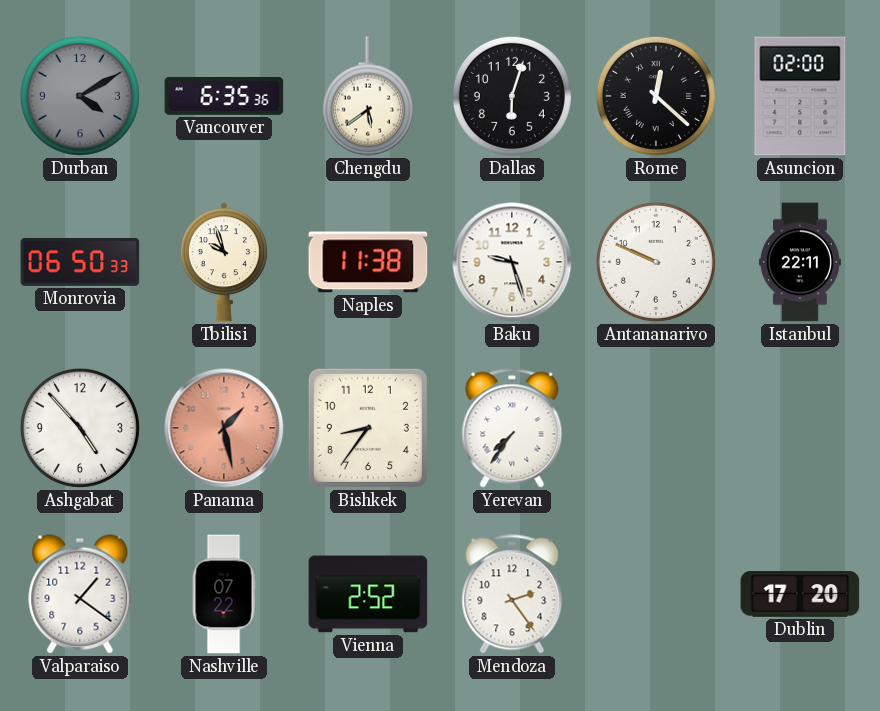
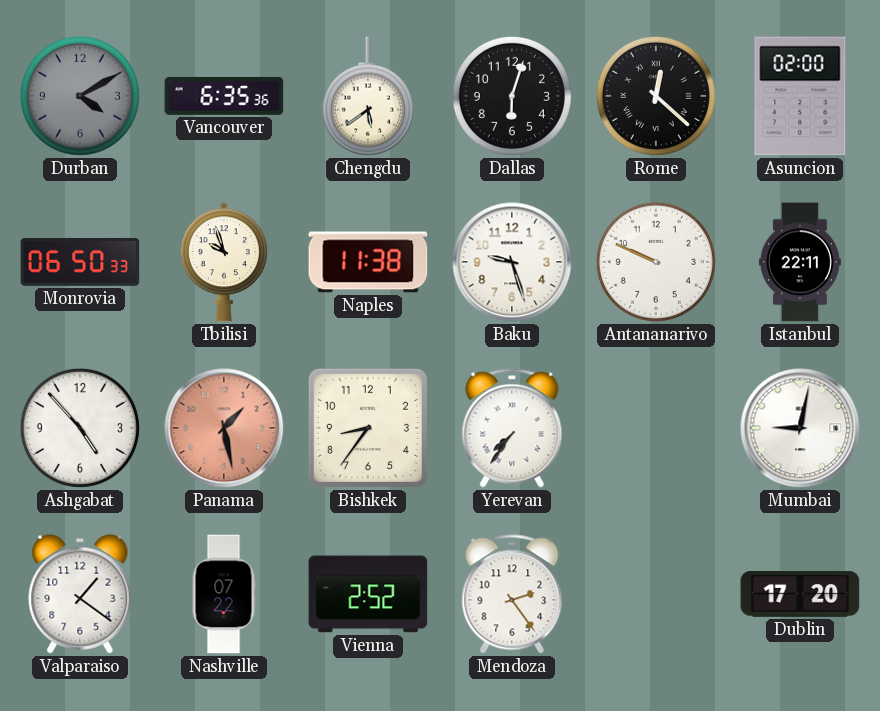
Mumbai: none -> 9:02
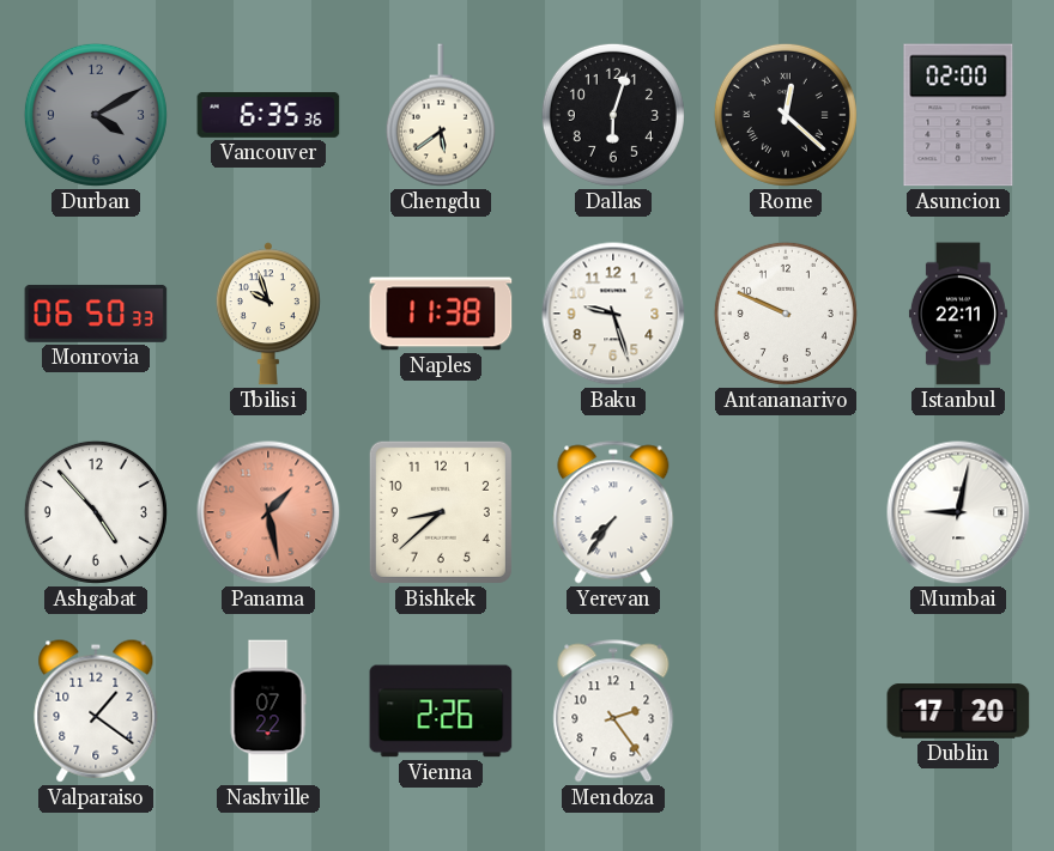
Bishkek: 8:36 -> 8:38
Vienna: 2:52 -> 2:26
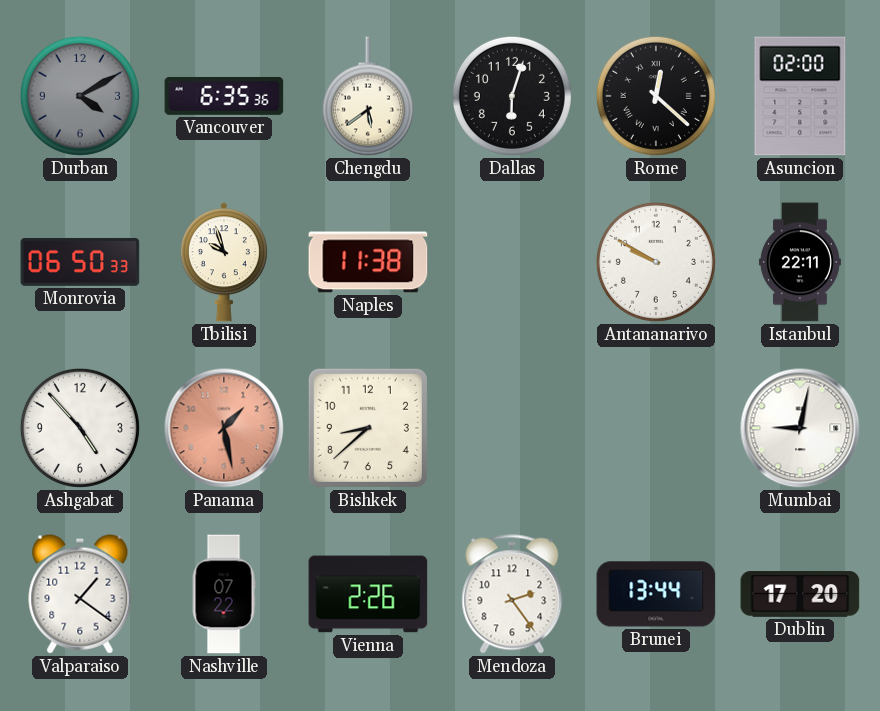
Baku: 9:27 -> none
Antananarivo: 9:49 -> 9:50
Yerevan: 7:36 -> none
Brunei: none -> 13:44
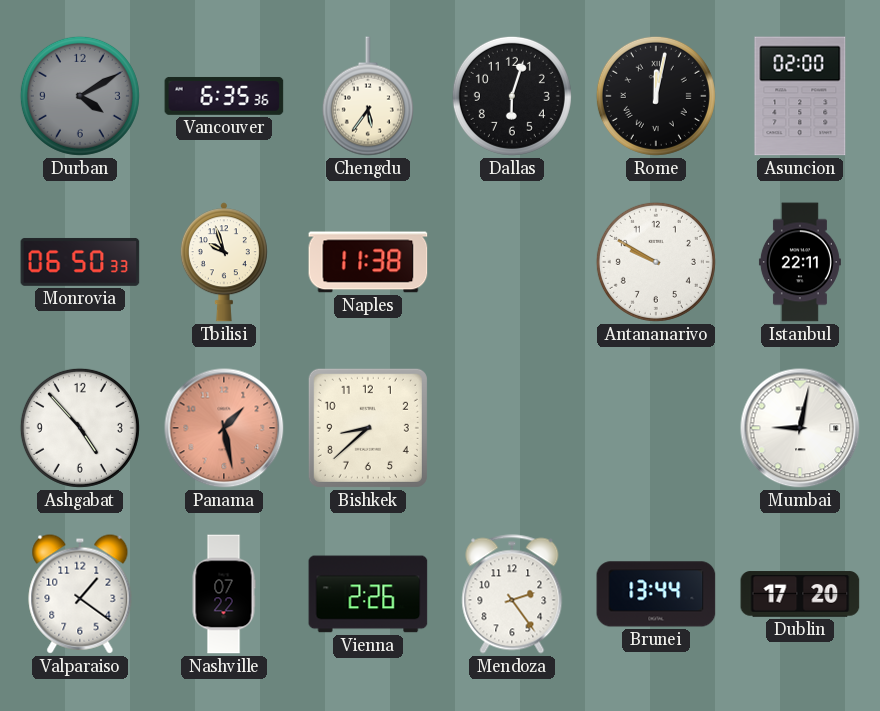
Chengdu: 5:39 -> 5:36
Rome: 12:22 -> 12:02
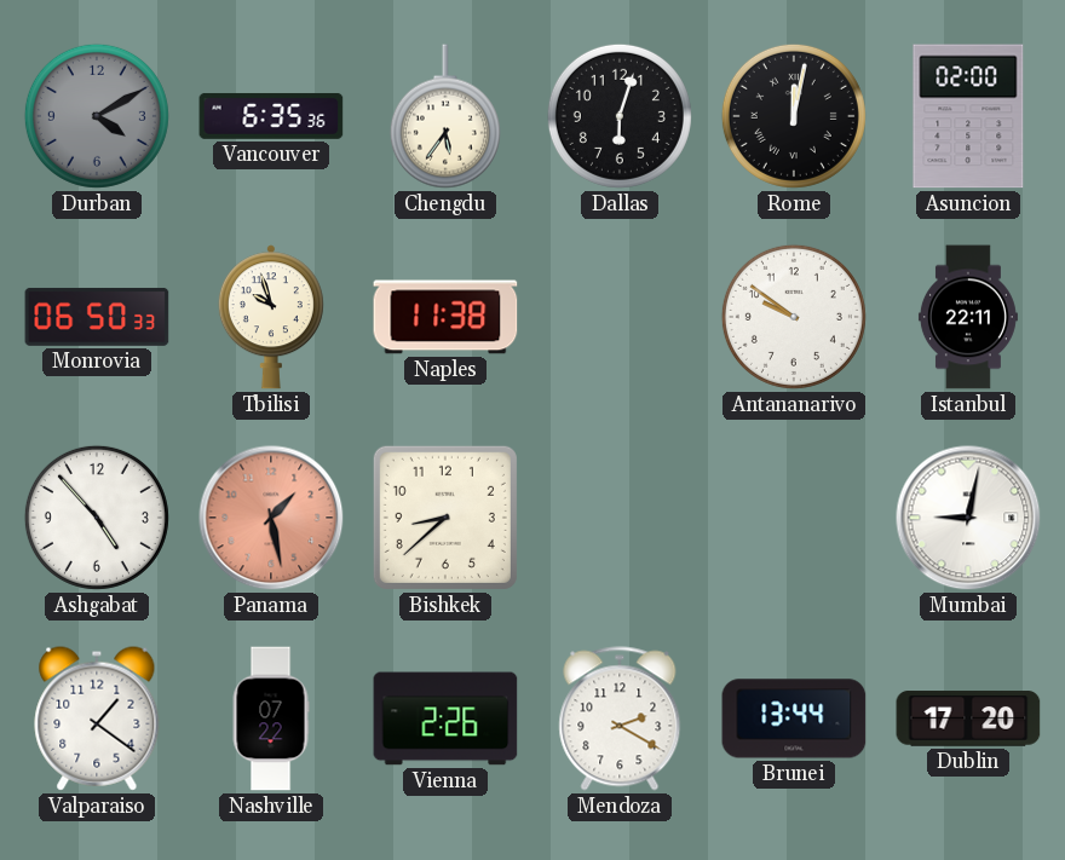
Antananarivo: 9:50 -> 9:51
Mendoza: 2:24 -> 2:20
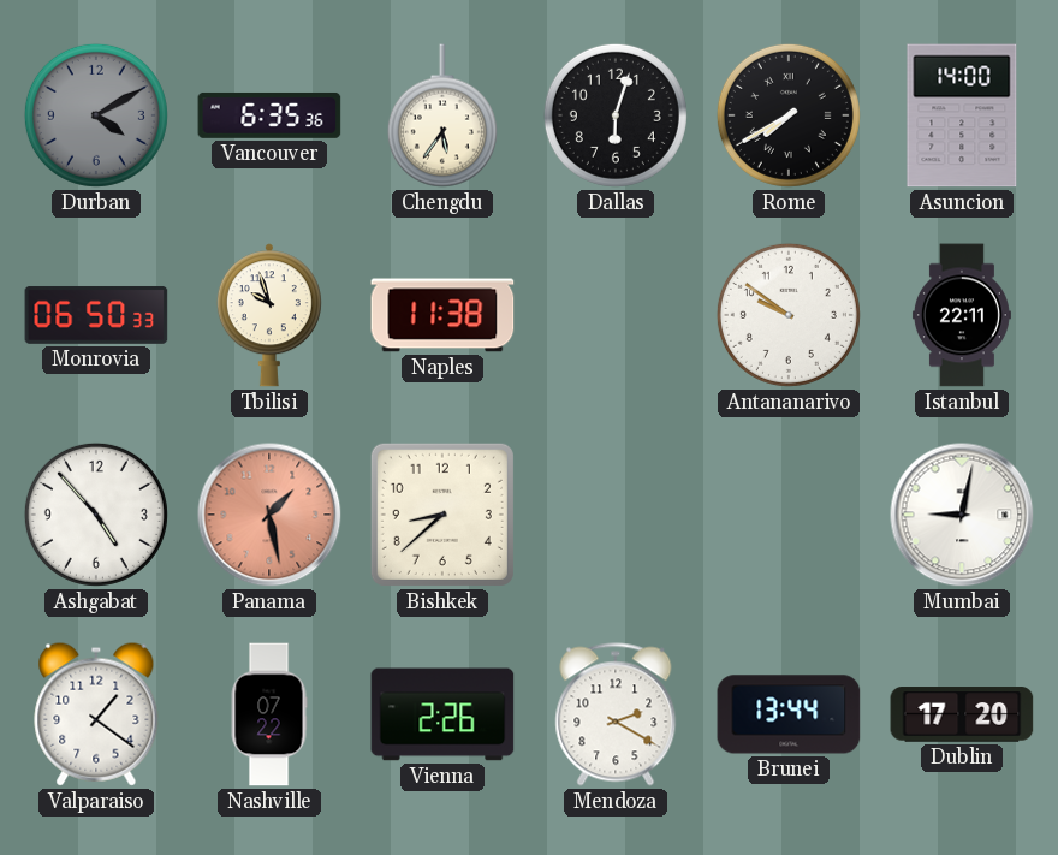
Rome: 12:02 -> 7:40
Asuncion: 02:00 -> 14:00
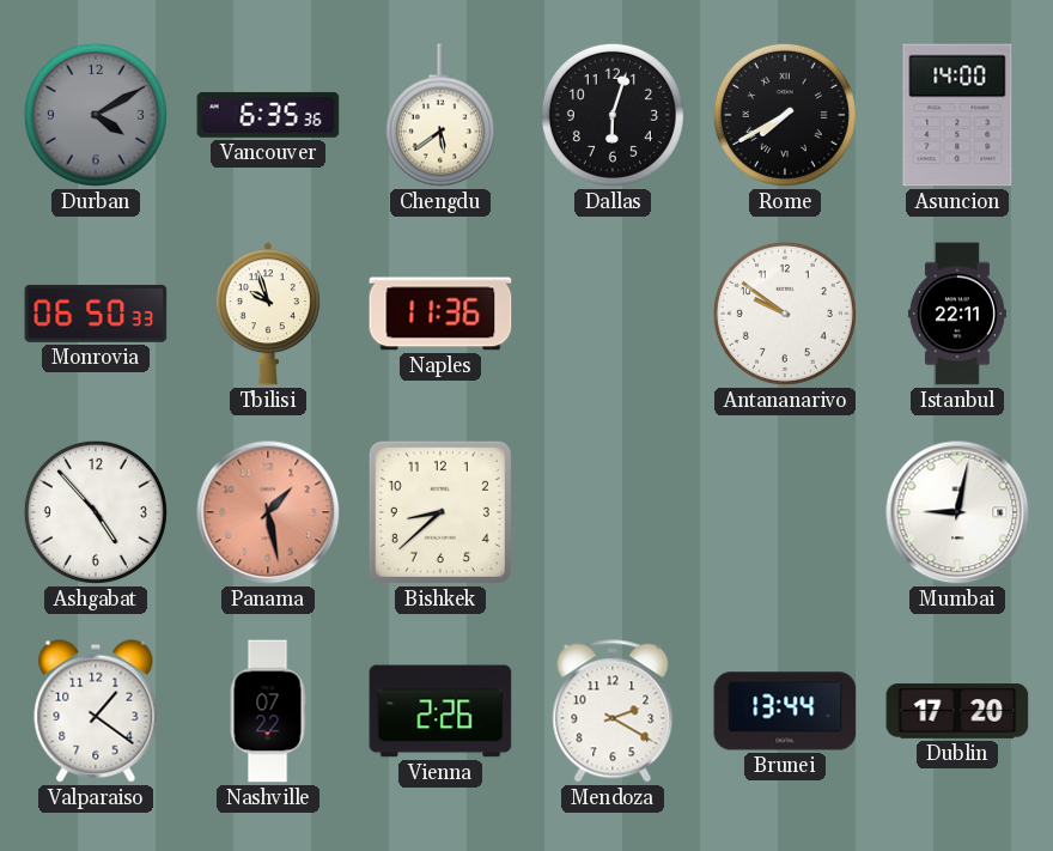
Chengdu: 5:36 -> 5:39
Naples: 11:38 -> 11:36
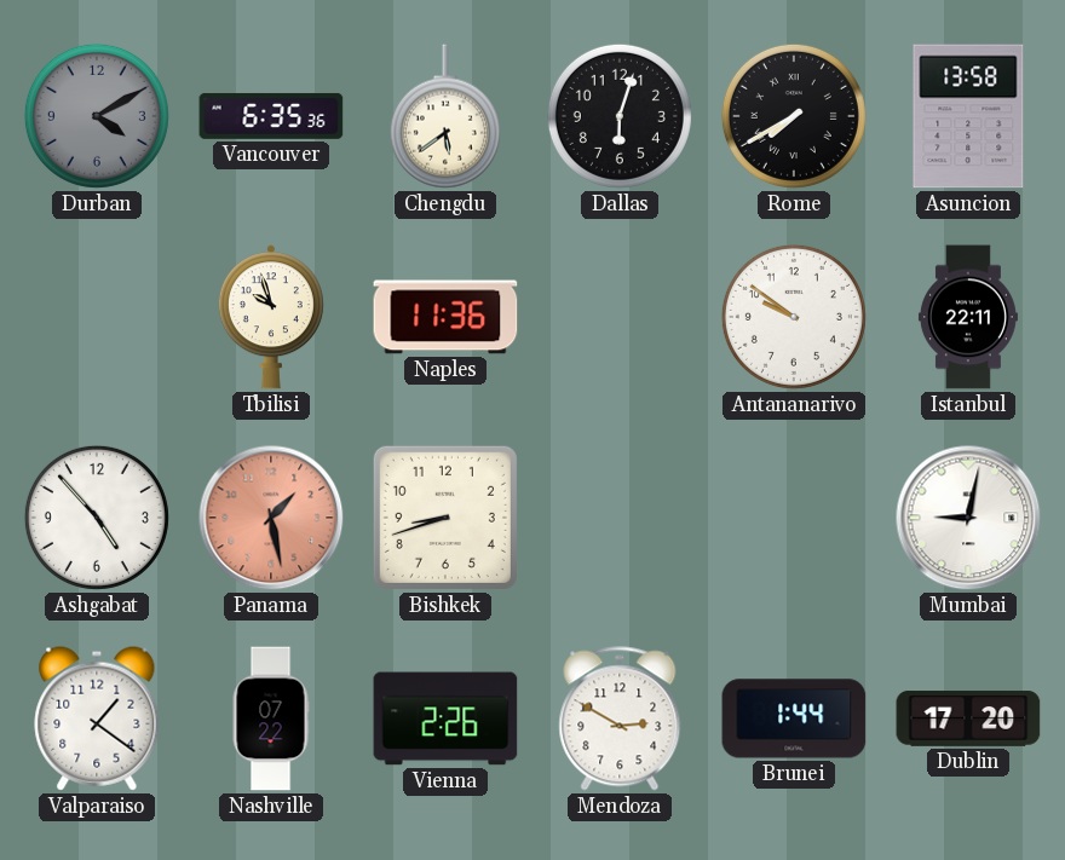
Asuncion: 14:00 -> 13:58
Monrovia: 06:50 -> none
Bishkek: 8:38 -> 8:42
Mendoza: 2:20 -> 2:50
Brunei: 13:44 -> 1:44
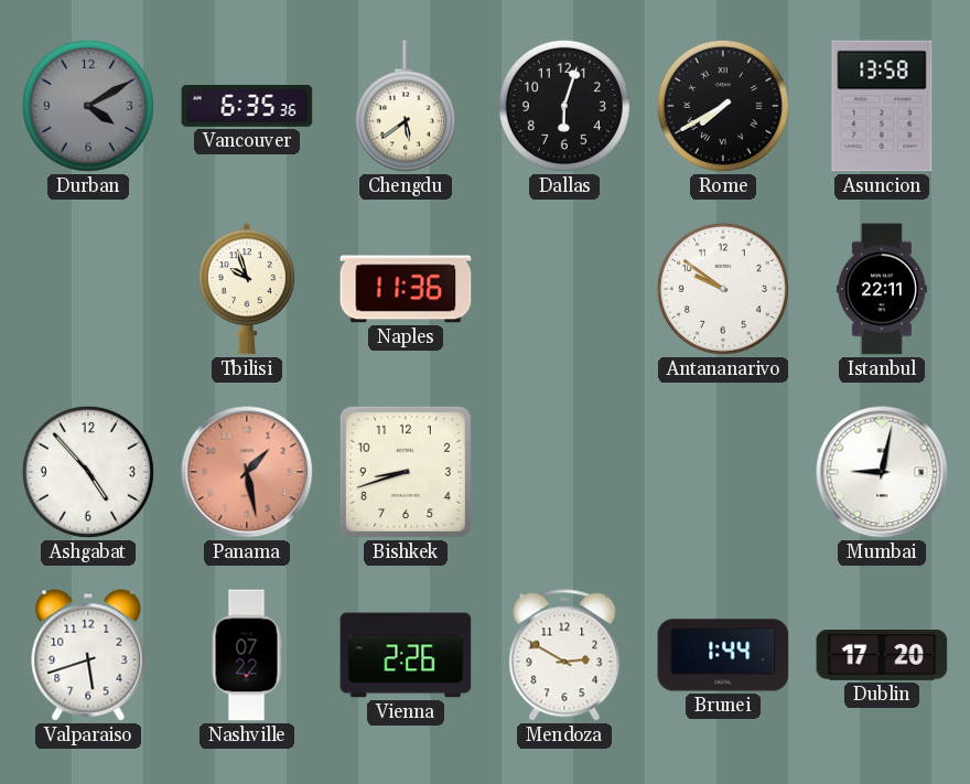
Valparaiso: 1:21 -> 5:42
